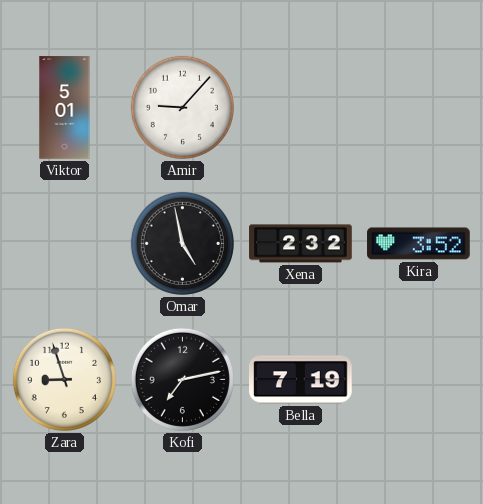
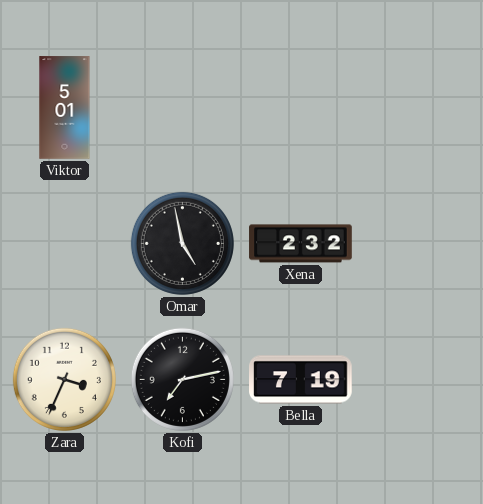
Amir: 9:07 -> none
Kira: 3:52 -> none
Zara: 8:57 -> 3:34
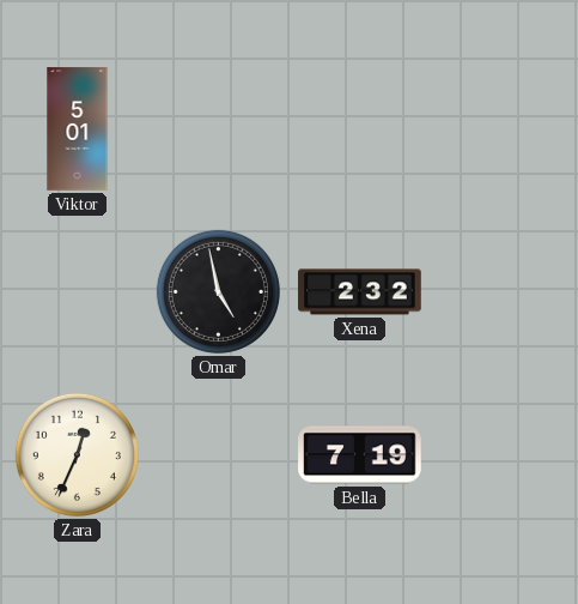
Zara: 3:34 -> 12:34
Kofi: 7:13 -> none
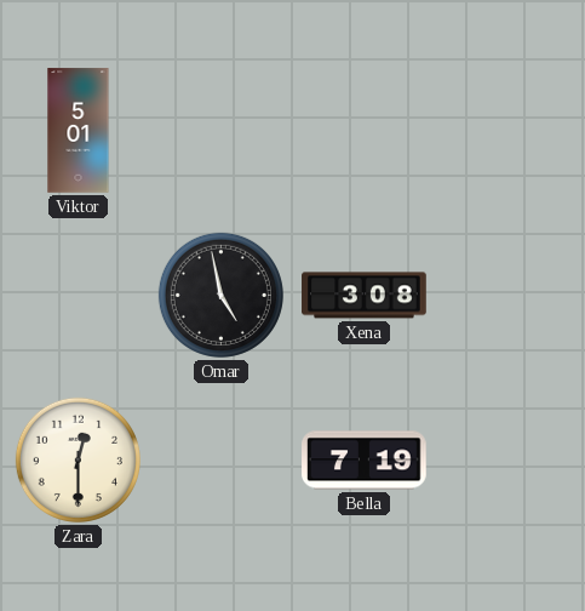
Xena: 2:32 -> 3:08
Zara: 12:34 -> 12:30
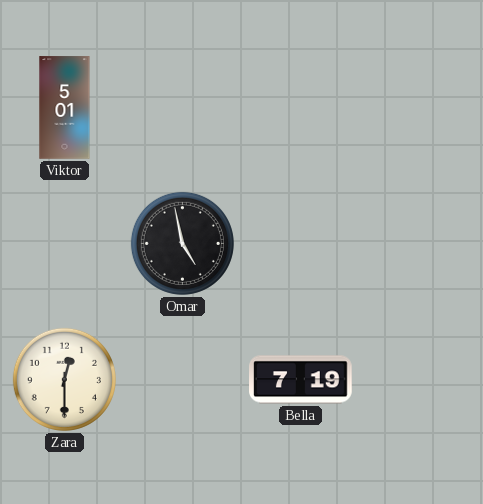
Xena: 3:08 -> none
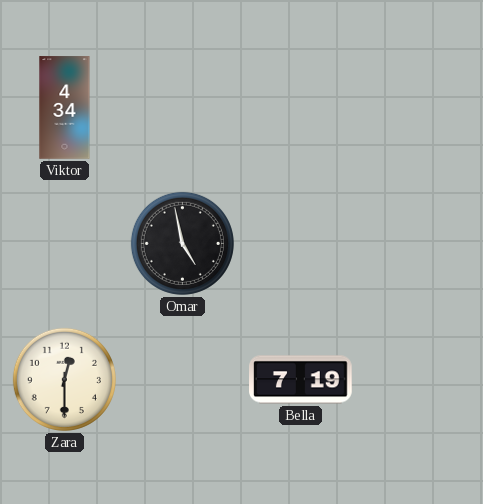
Viktor: 5:01 -> 4:34
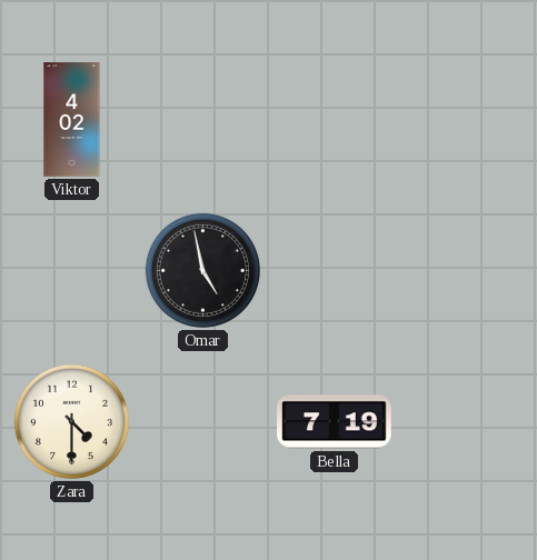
Viktor: 4:34 -> 4:02
Zara: 12:30 -> 4:30
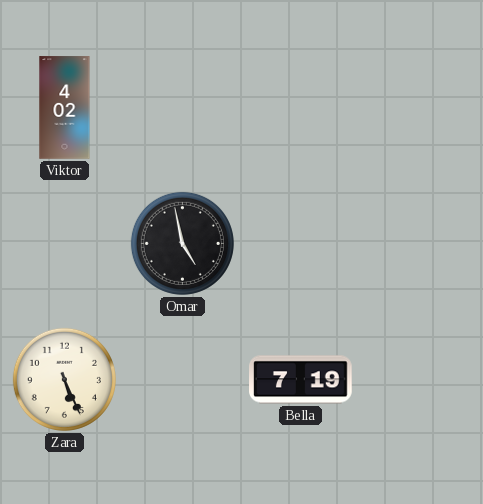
Zara: 4:30 -> 5:26
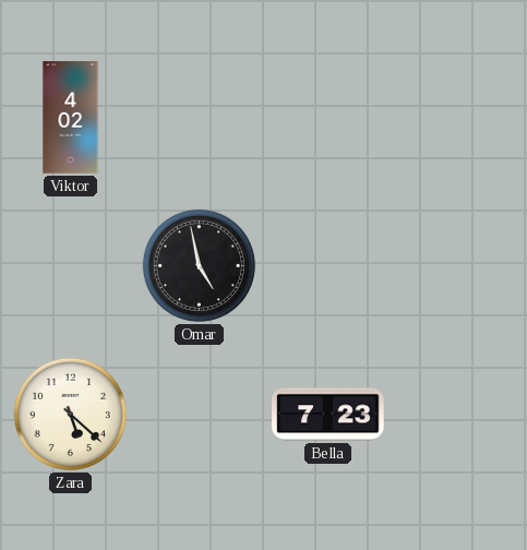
Zara: 5:26 -> 5:22
Bella: 7:19 -> 7:23
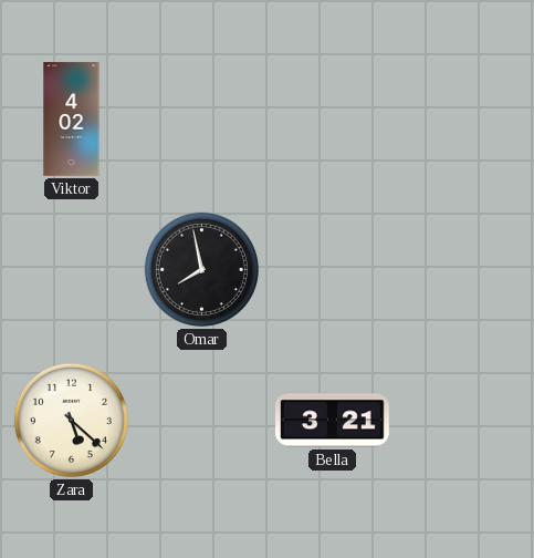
Omar: 4:58 -> 7:58
Bella: 7:23 -> 3:21
